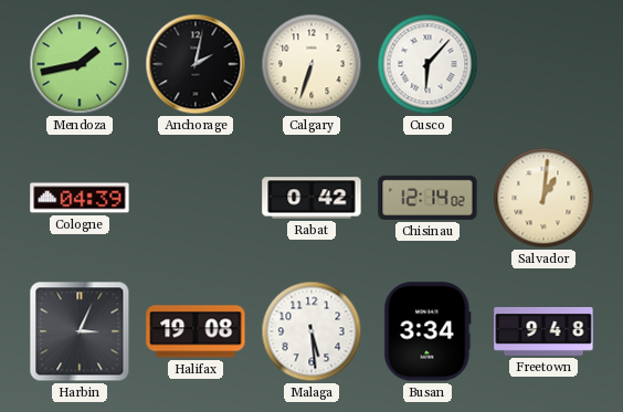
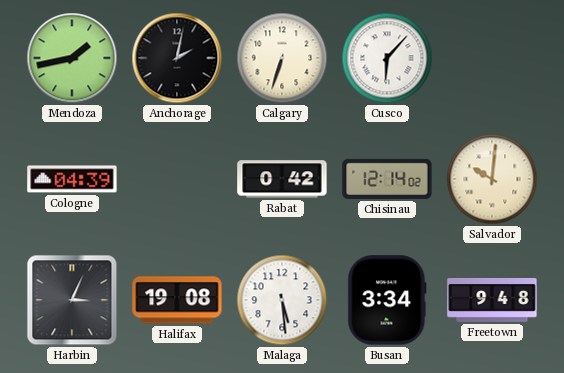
Salvador: 1:01 -> 10:01
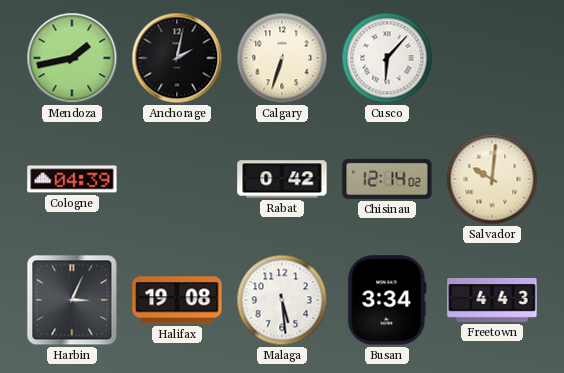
Freetown: 9:48 -> 4:43
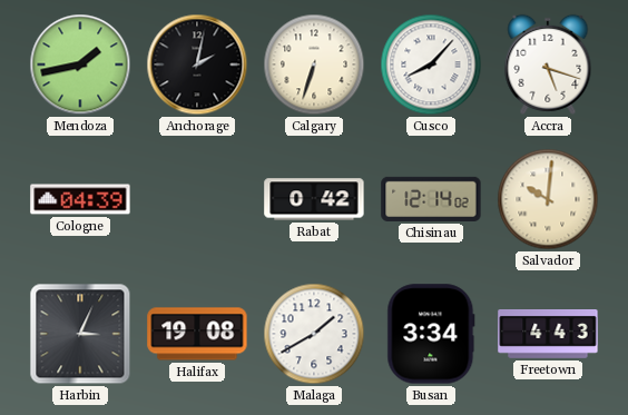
Cusco: 6:07 -> 8:07
Accra: none -> 5:18
Malaga: 5:29 -> 1:40
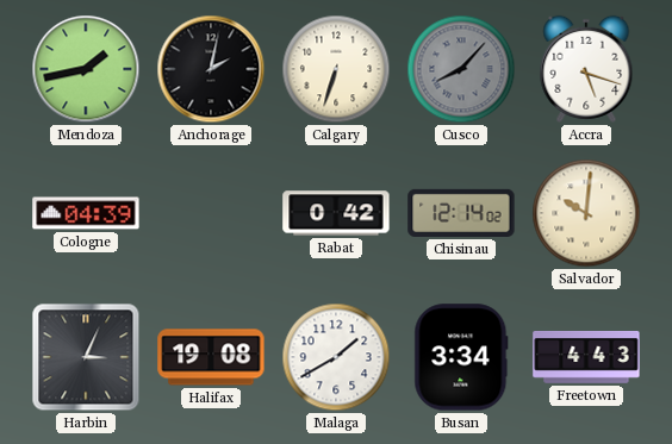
Cusco dial: white -> grey
